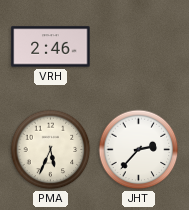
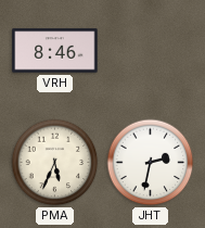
VRH: 2:46 -> 8:46
JHT: 2:37 -> 2:32
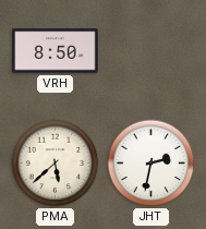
VRH: 8:46 -> 8:50
PMA: 5:34 -> 5:38
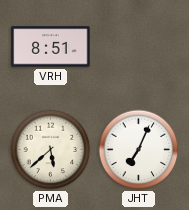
VRH: 8:50 -> 8:51
JHT: 2:32 -> 7:04
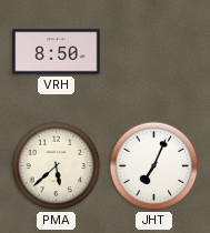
VRH: 8:51 -> 8:50
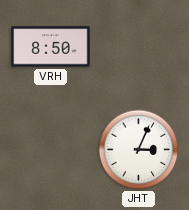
PMA: 5:38 -> none
JHT: 7:04 -> 3:04
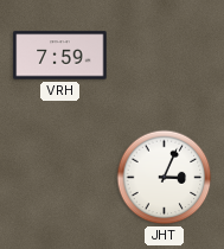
VRH: 8:50 -> 7:59
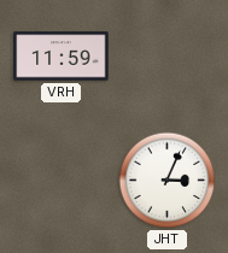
VRH: 7:59 -> 11:59
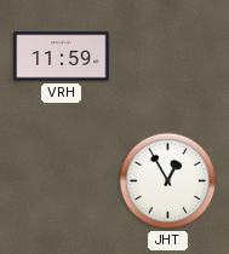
JHT: 3:04 -> 12:55
